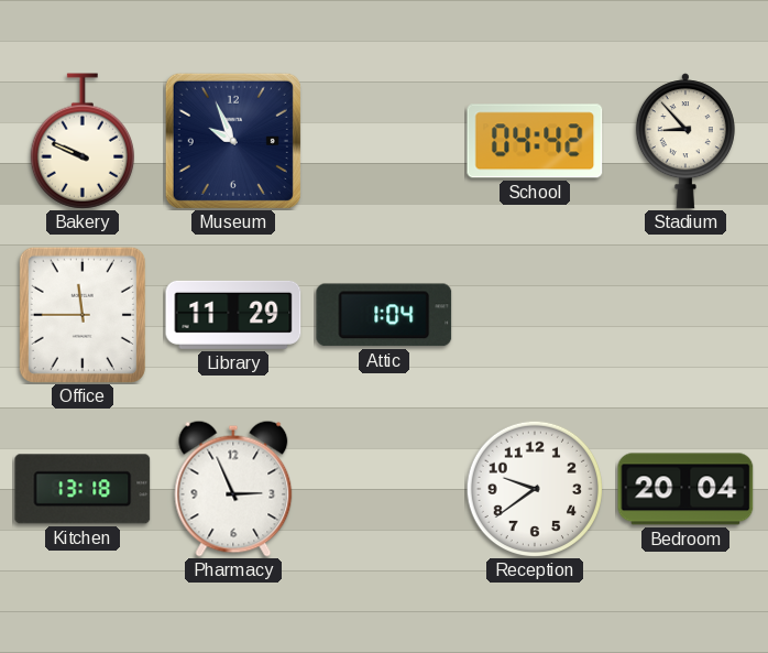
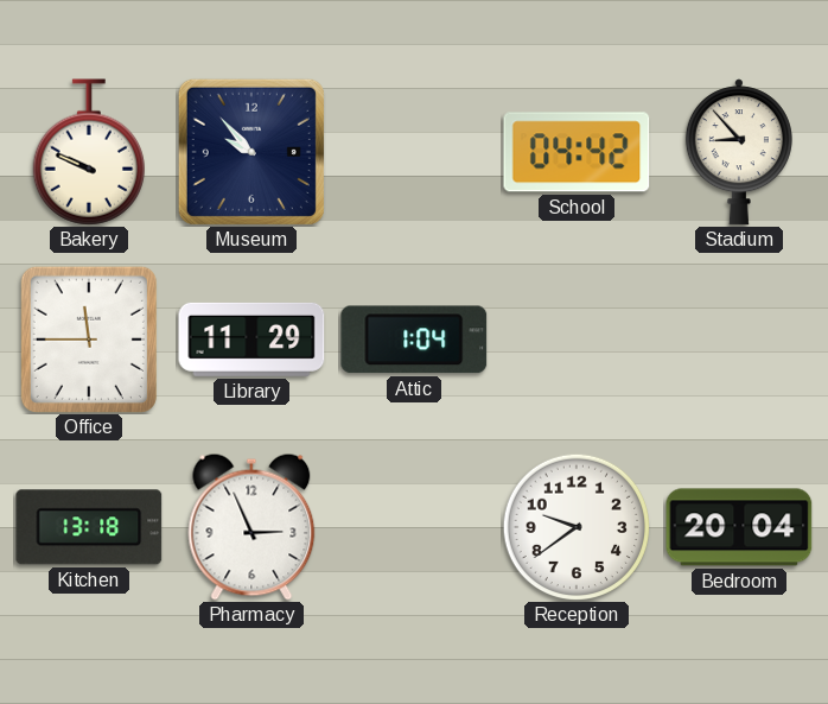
Museum: 9:56 -> 9:53
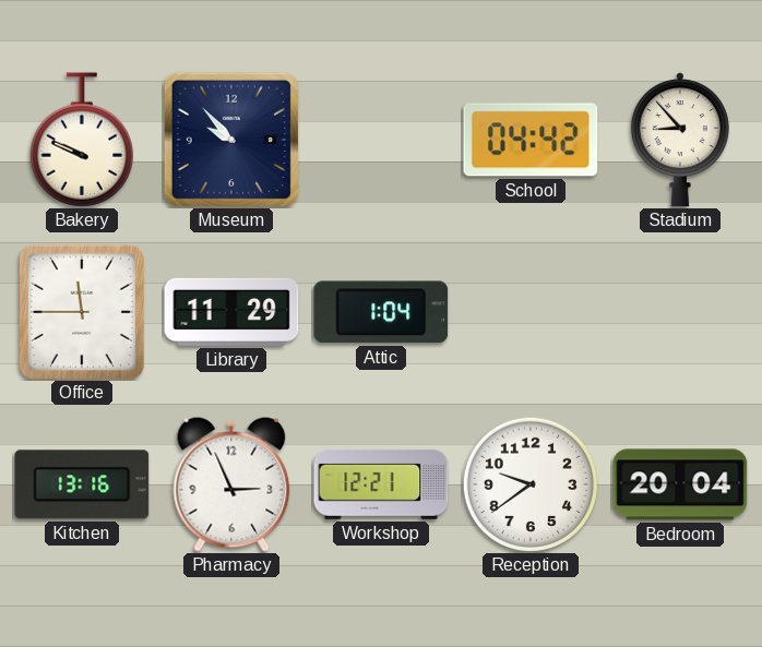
Kitchen: 13:18 -> 13:16
Workshop: none -> 12:21
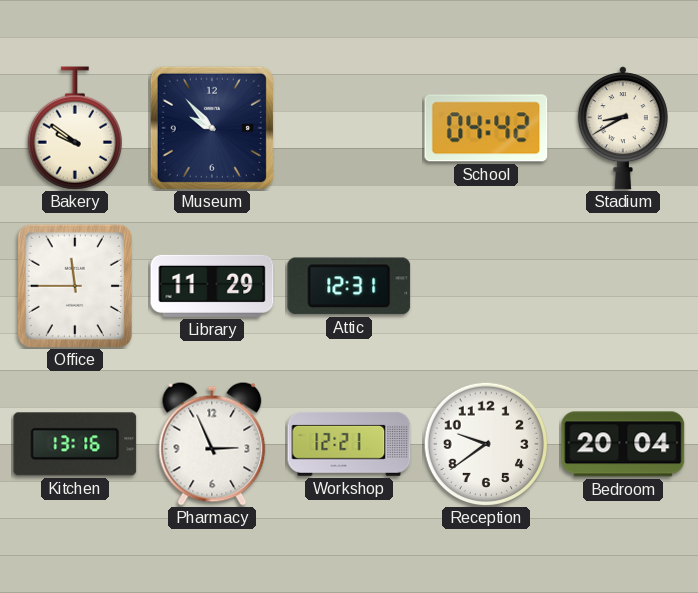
Bakery: 9:49 -> 9:51
Stadium: 8:53 -> 8:40
Attic: 1:04 -> 12:31
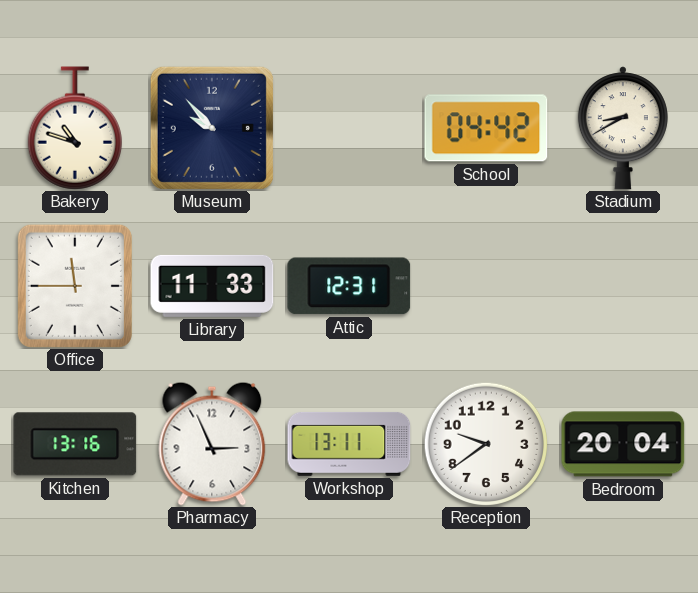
Bakery: 9:51 -> 10:48
Library: 11:29 -> 11:33
Workshop: 12:21 -> 13:11
